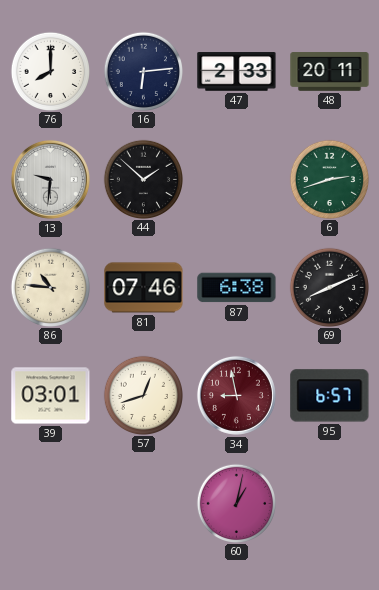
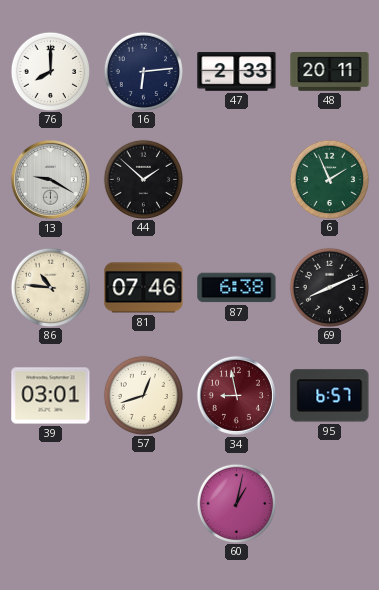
13: 9:31 -> 9:20
6: 2:42 -> 1:56
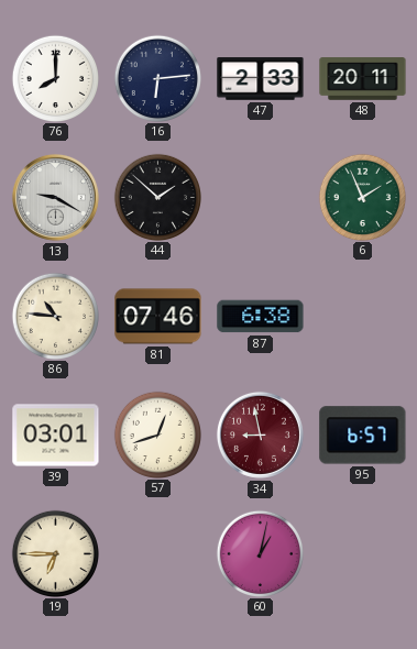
69: 8:11 -> none
19: none -> 6:45
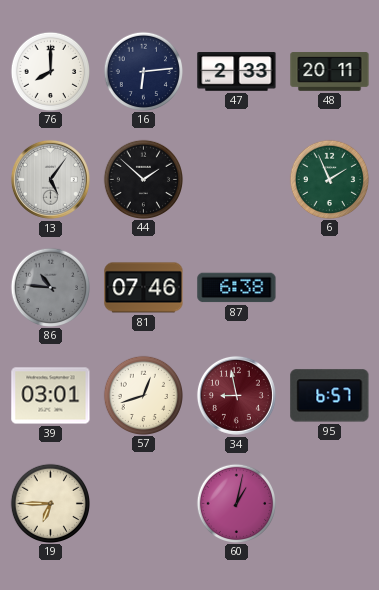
13: 9:20 -> 5:06
86 dial: cream -> grey
